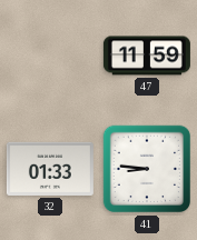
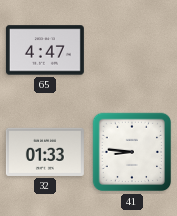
65: none -> 4:47
47: 11:59 -> none
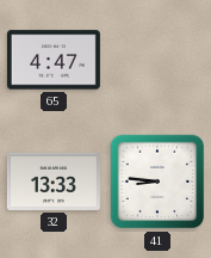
32: 01:33 -> 13:33
